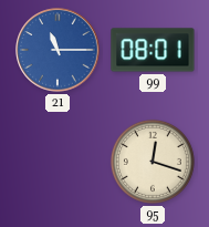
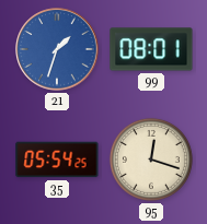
21: 11:15 -> 1:33
35: none -> 05:54
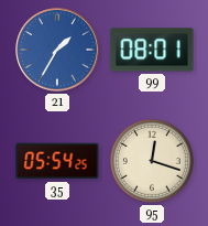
21: 1:33 -> 1:35
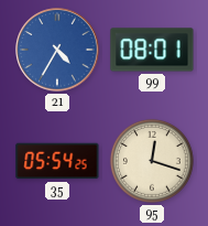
21: 1:35 -> 4:35
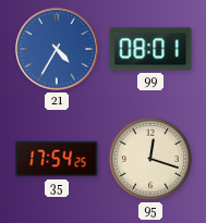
35: 05:54 -> 17:54
